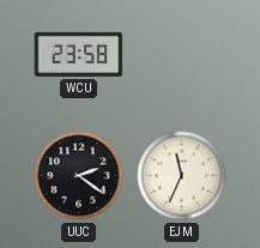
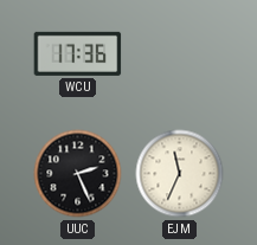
WCU: 23:58 -> 17:36
UUC: 2:21 -> 2:26
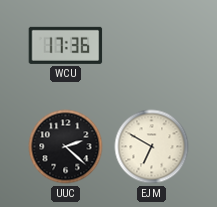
UUC: 2:26 -> 2:22
EJM: 11:34 -> 6:50
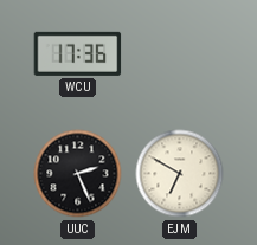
UUC: 2:22 -> 2:26
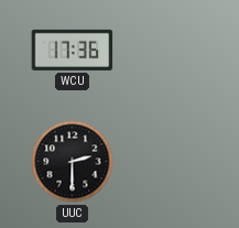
UUC: 2:26 -> 2:30
EJM: 6:50 -> none
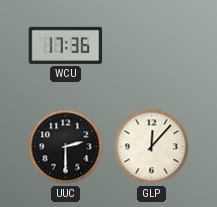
GLP: none -> 12:07
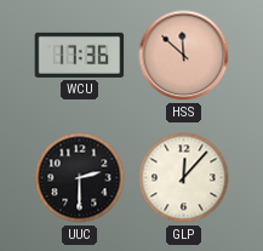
HSS: none -> 11:52
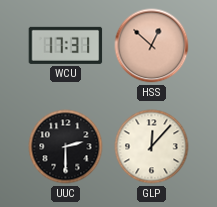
WCU: 17:36 -> 17:31
HSS: 11:52 -> 12:52
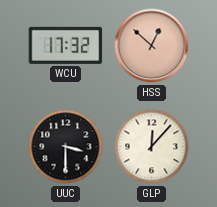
WCU: 17:31 -> 17:32
UUC: 2:30 -> 3:30
